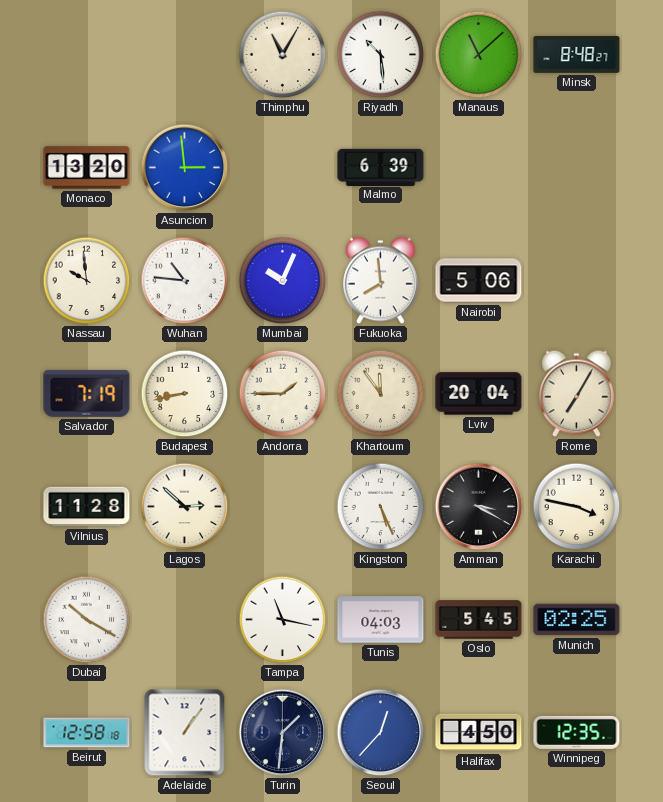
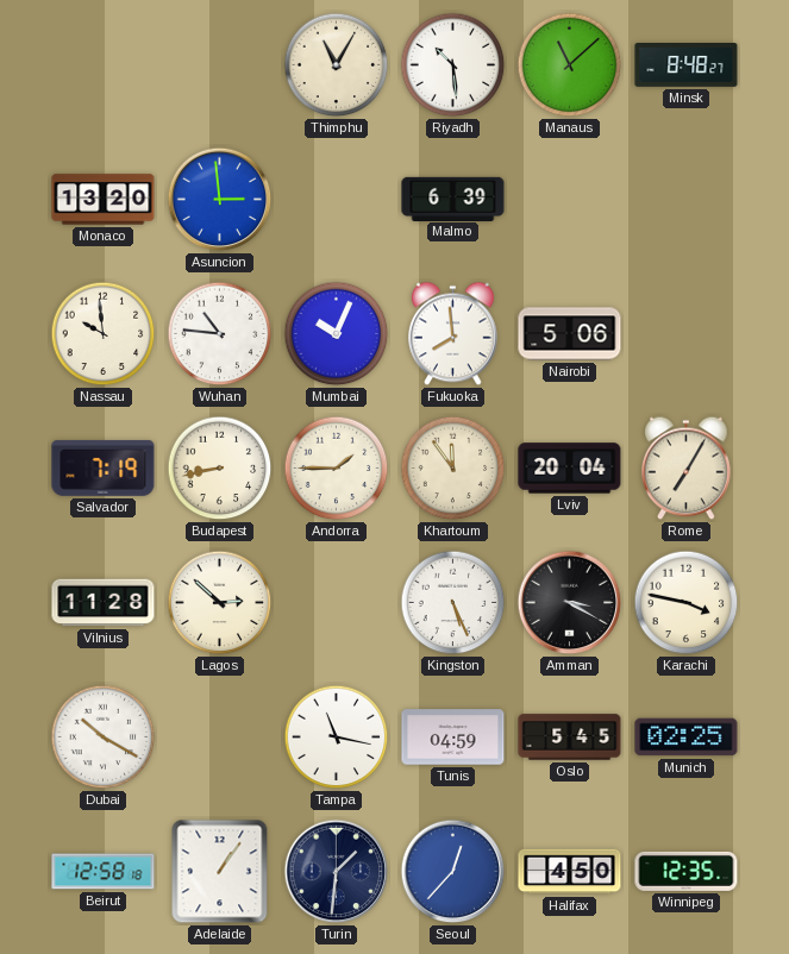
Tunis: 04:03 -> 04:59
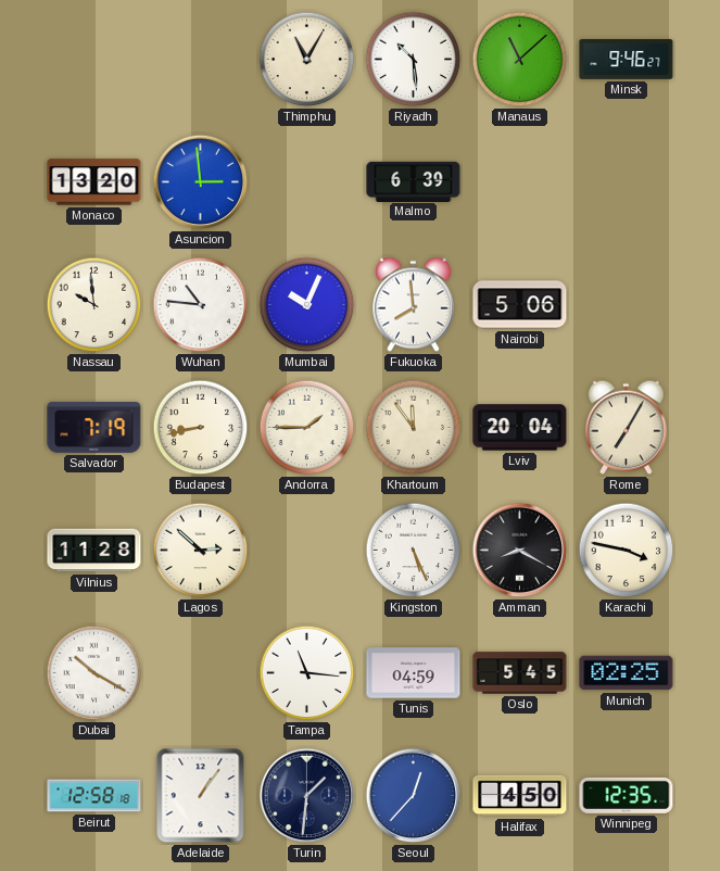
Minsk: 8:48 -> 9:46
Amman: 3:20 -> 8:20
Tampa: 11:17 -> 11:16
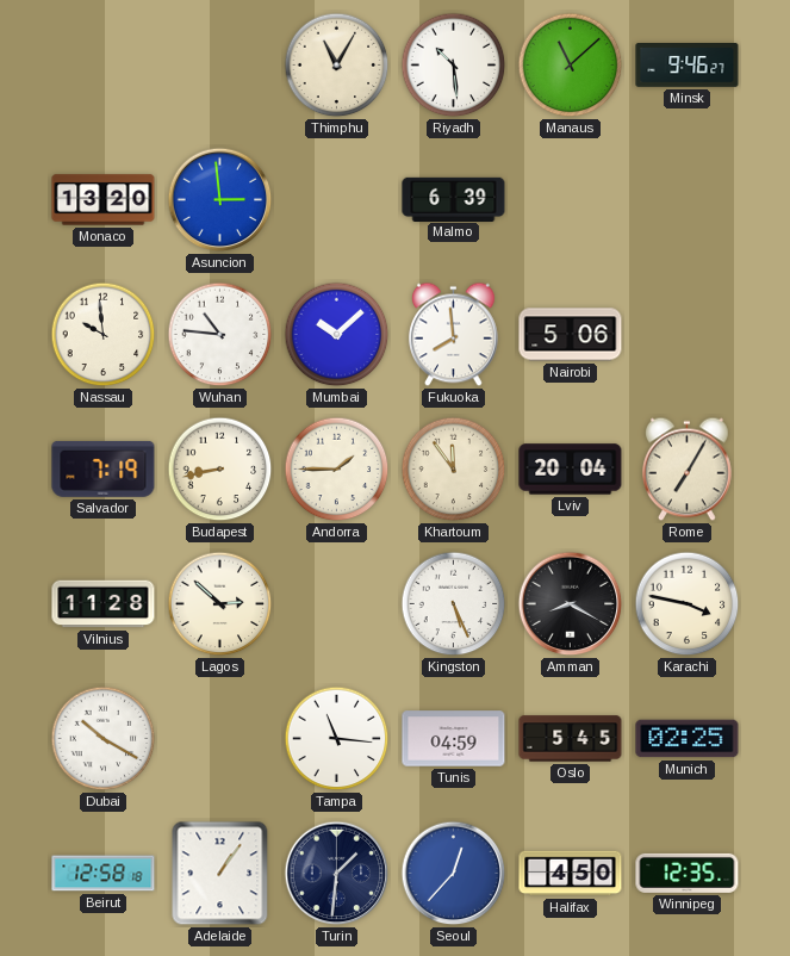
Mumbai: 10:04 -> 10:08
